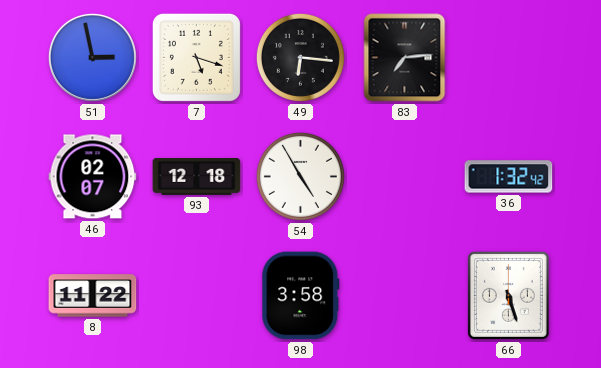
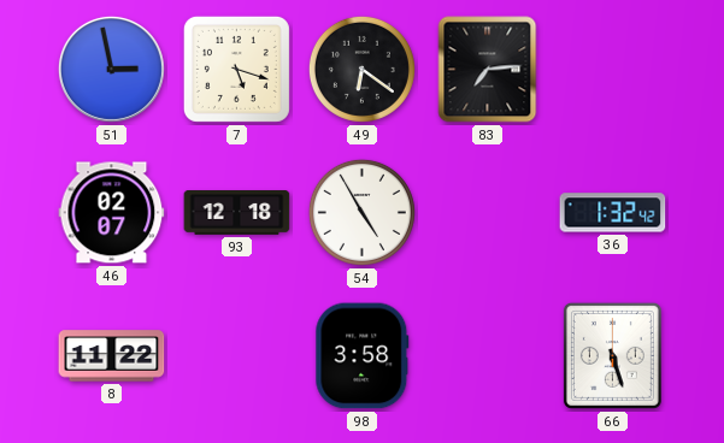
49: 6:16 -> 6:21
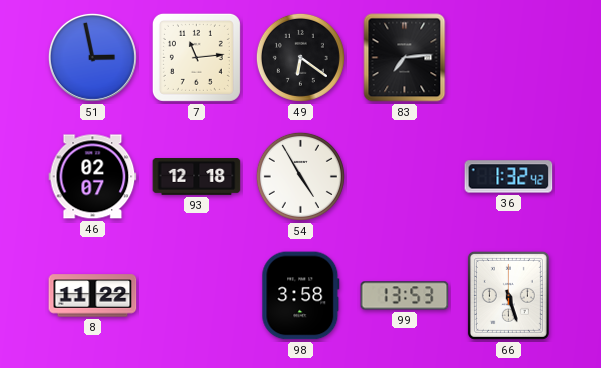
7: 5:18 -> 11:14
99: none -> 13:53
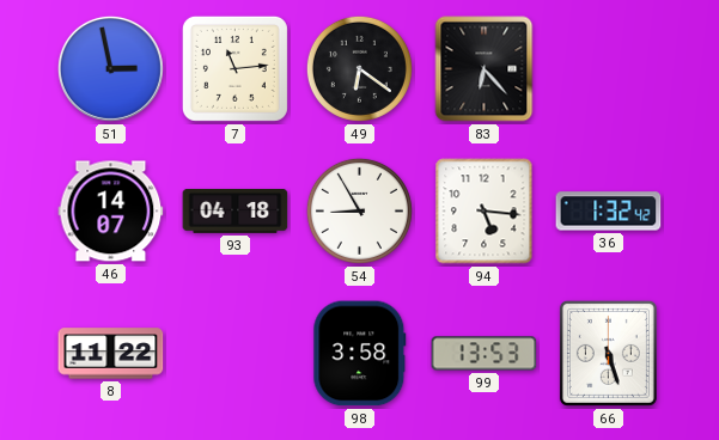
83: 7:14 -> 6:23
46: 02:07 -> 14:07
93: 12:18 -> 04:18
54: 4:55 -> 8:55
94: none -> 5:16
